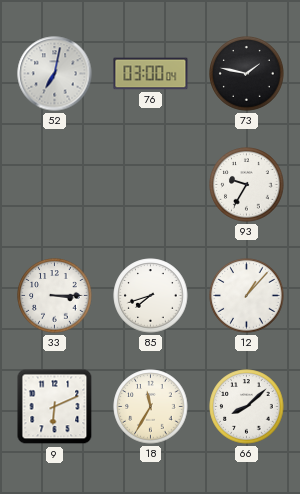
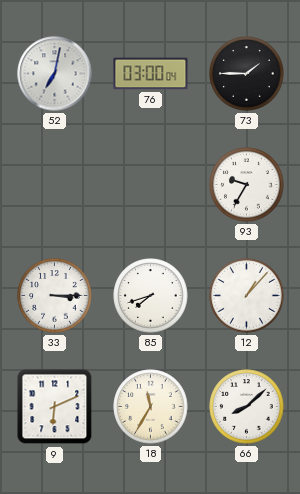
73: 1:47 -> 1:45
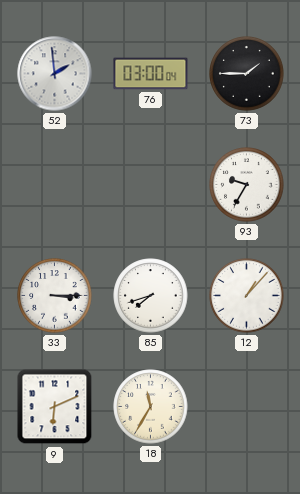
52: 7:02 -> 1:59
66: 8:08 -> none
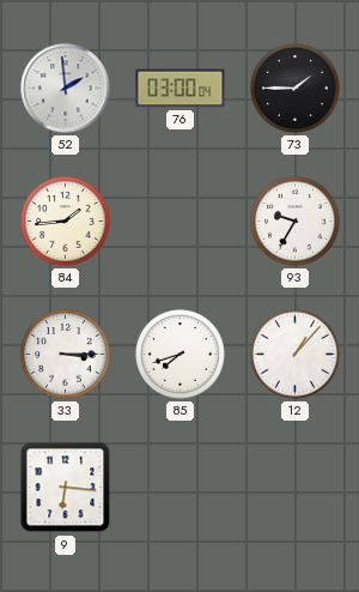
84: none -> 1:44
9: 6:11 -> 6:16
18: 11:35 -> none
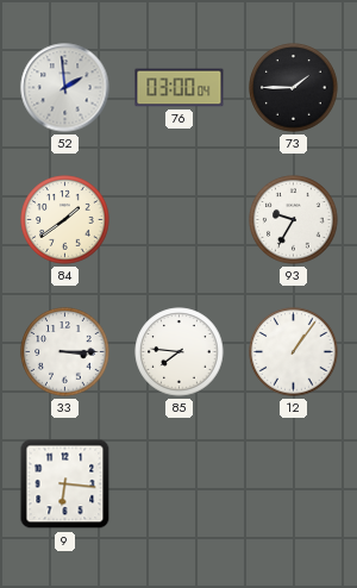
84: 1:44 -> 1:39
85: 7:42 -> 7:46
12: 1:07 -> 1:06
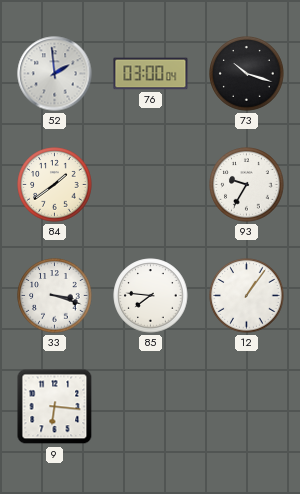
73: 1:45 -> 10:18
33: 3:15 -> 3:18
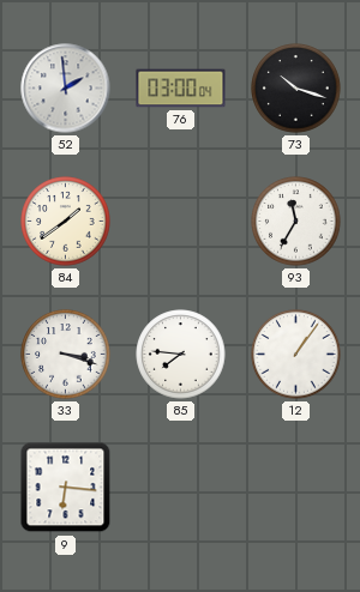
93: 9:35 -> 11:35
